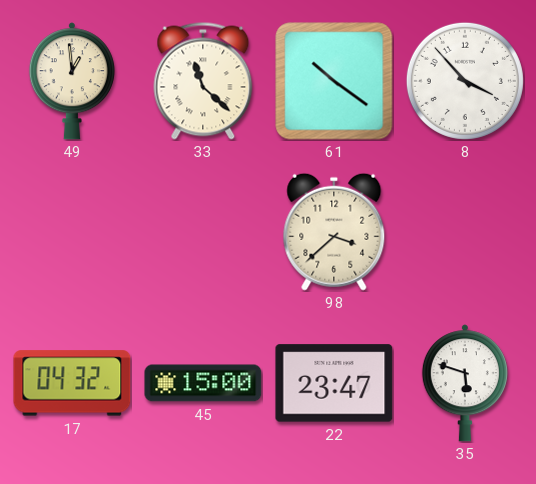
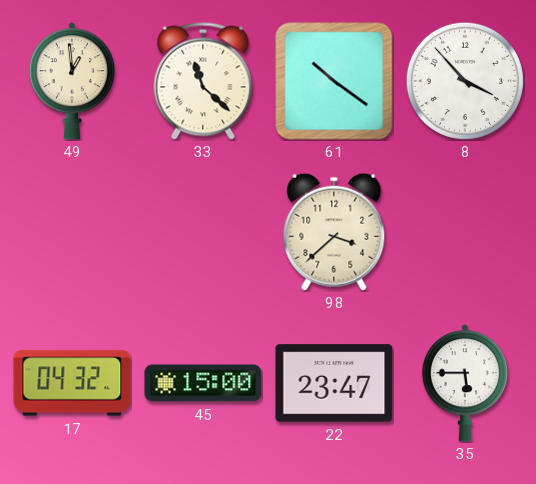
35: 5:48 -> 5:45
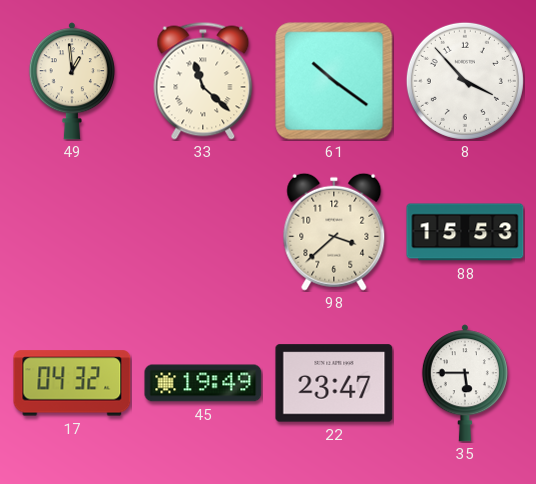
88: none -> 15:53
45: 15:00 -> 19:49
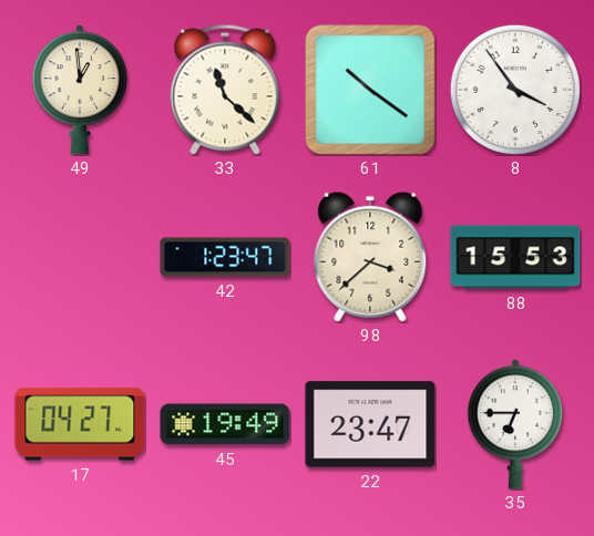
8: 3:53 -> 3:54
42: none -> 1:23
17: 04:32 -> 04:27
35: 5:45 -> 6:45
